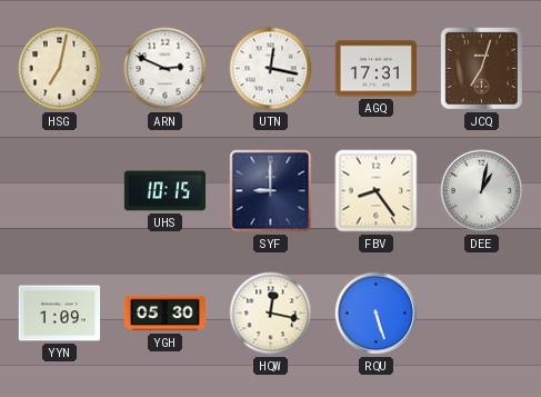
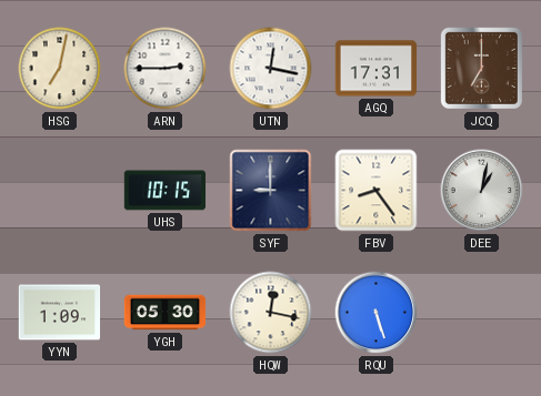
ARN: 2:49 -> 2:45
JCQ: 7:03 -> 7:00
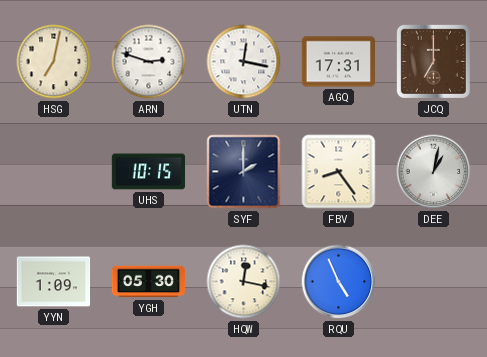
ARN: 2:45 -> 2:48
SYF: 9:00 -> 2:00
RQU: 5:27 -> 4:56
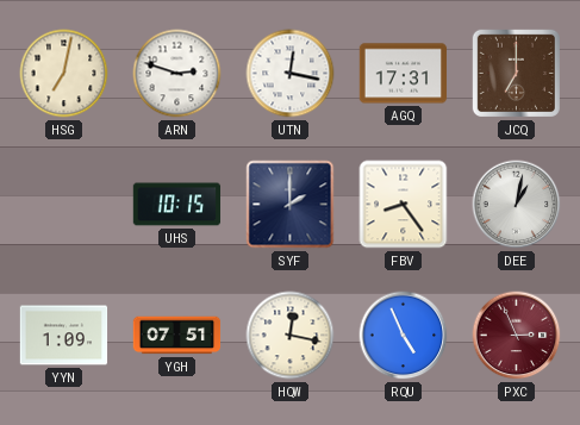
YGH: 05:30 -> 07:51
PXC: none -> 2:56
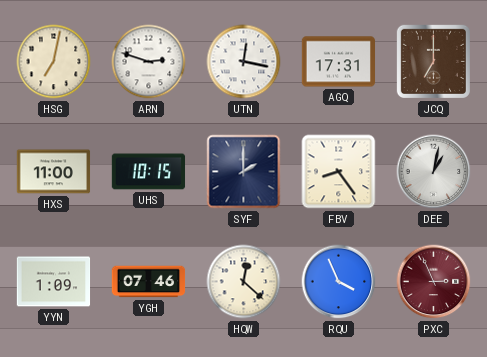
HXS: none -> 11:00
YGH: 07:51 -> 07:46
HQW: 12:17 -> 12:22
RQU: 4:56 -> 3:56
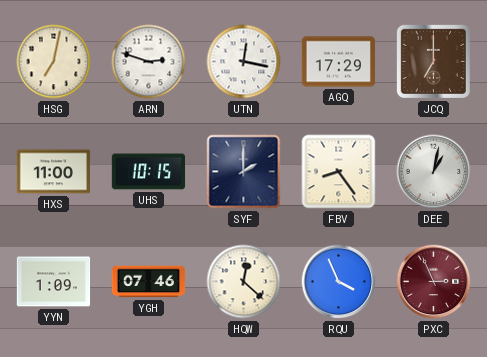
AGQ: 17:31 -> 17:29
